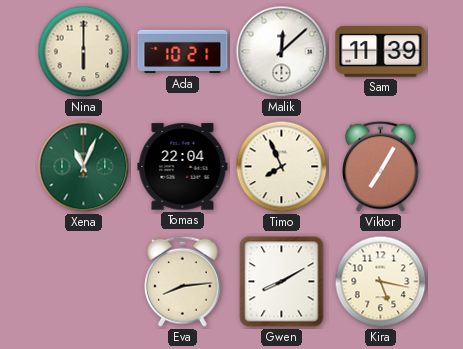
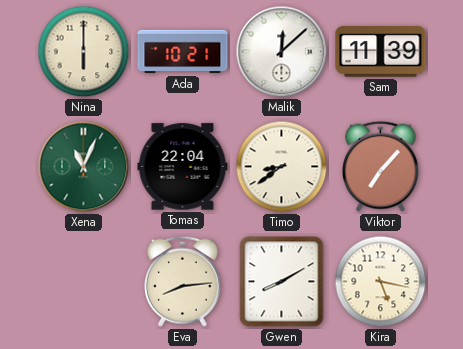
Timo: 7:56 -> 8:39
Viktor: 7:05 -> 7:07
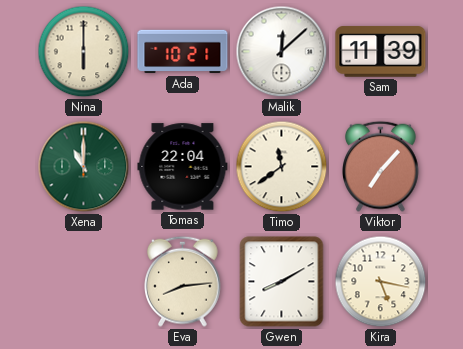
Xena: 11:04 -> 11:00
Timo: 8:39 -> 11:39
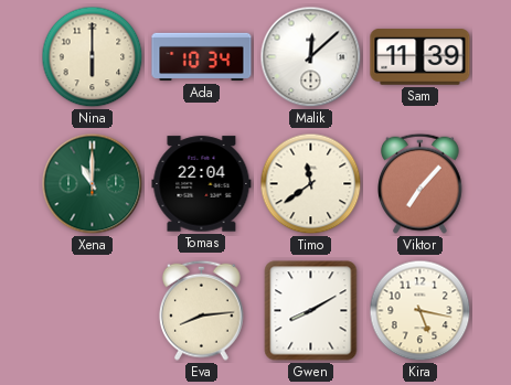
Ada: 10:21 -> 10:34
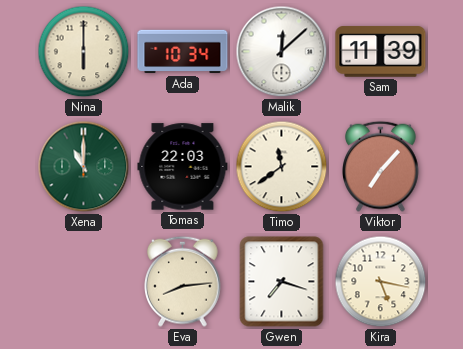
Tomas: 22:04 -> 22:03
Gwen: 8:10 -> 7:18
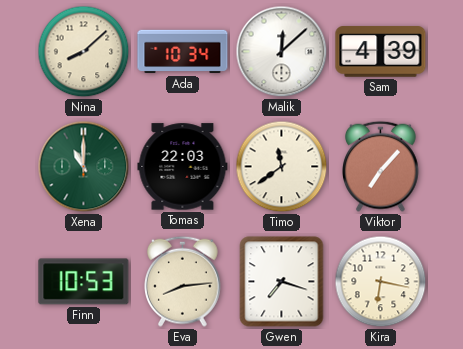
Nina: 6:00 -> 8:08
Sam: 11:39 -> 4:39
Finn: none -> 10:53
Kira: 5:17 -> 6:17
